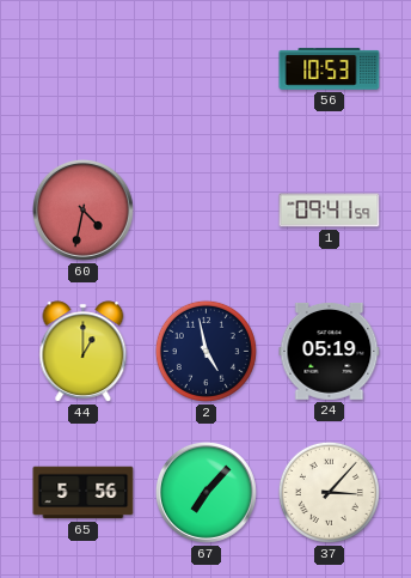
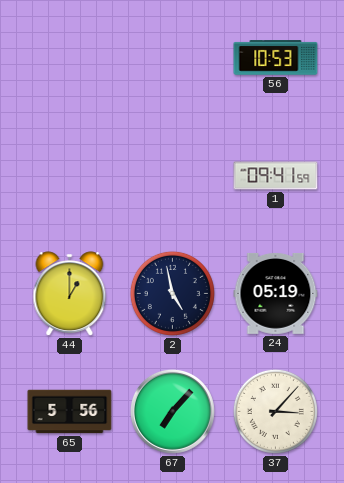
60: 4:32 -> none
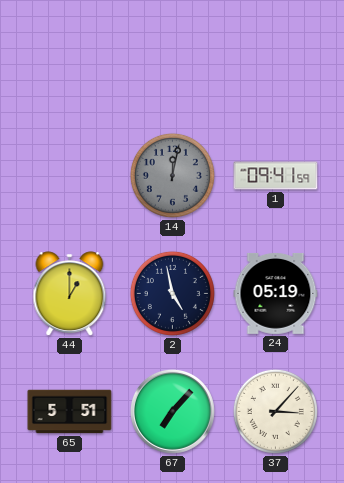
56: 10:53 -> none
14: none -> 12:02
65: 5:56 -> 5:51
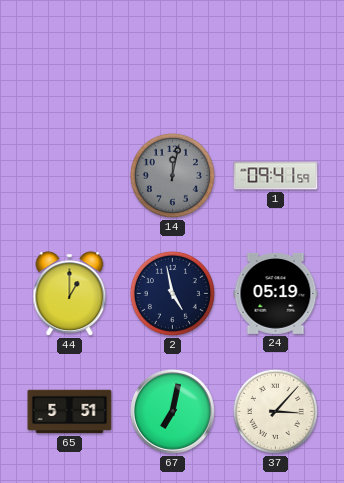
67: 7:07 -> 7:02
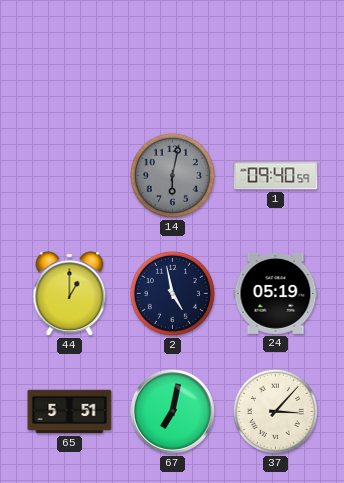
14: 12:02 -> 6:02
1: 09:41 -> 09:40
